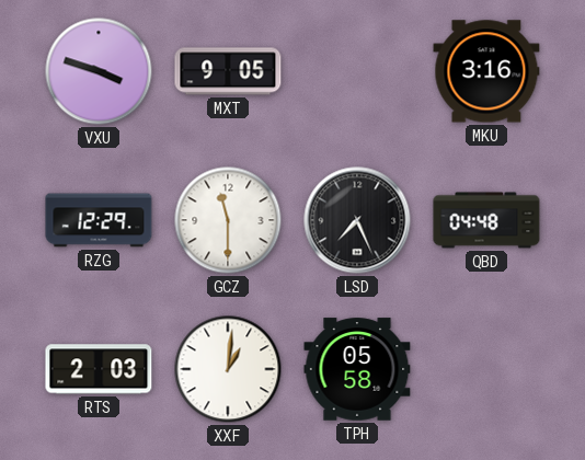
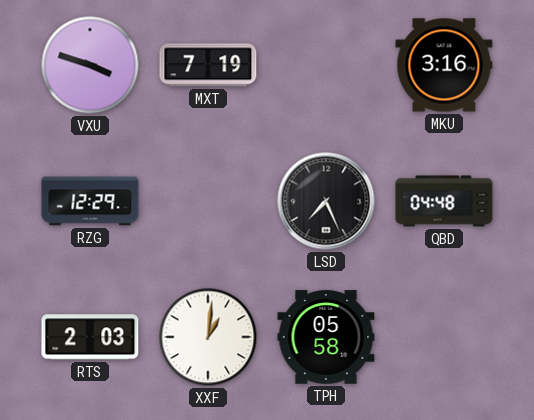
MXT: 9:05 -> 7:19
GCZ: 11:30 -> none
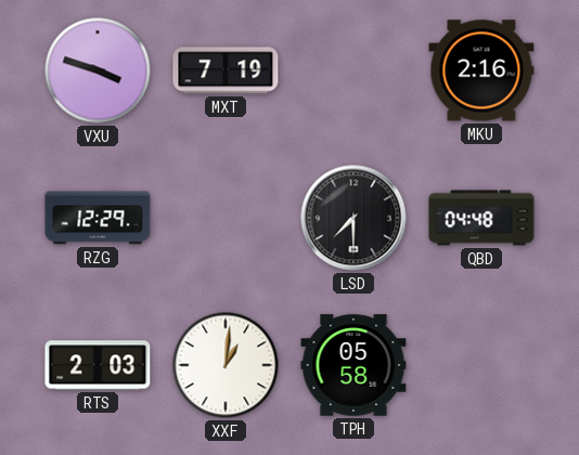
MKU: 3:16 -> 2:16
LSD: 7:26 -> 7:30
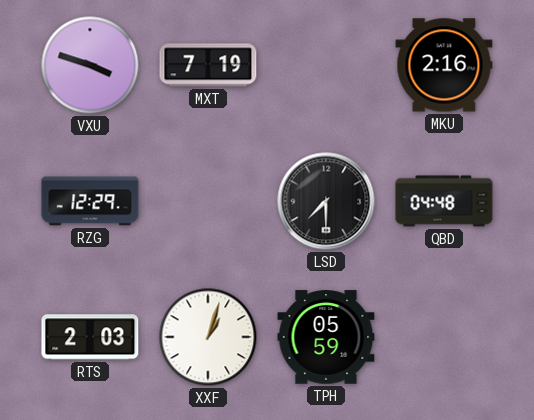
XXF: 1:01 -> 1:03
TPH: 05:58 -> 05:59
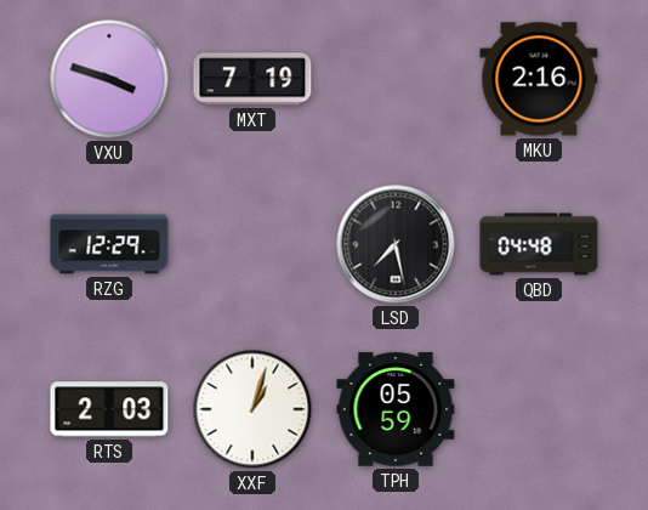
LSD: 7:30 -> 7:28
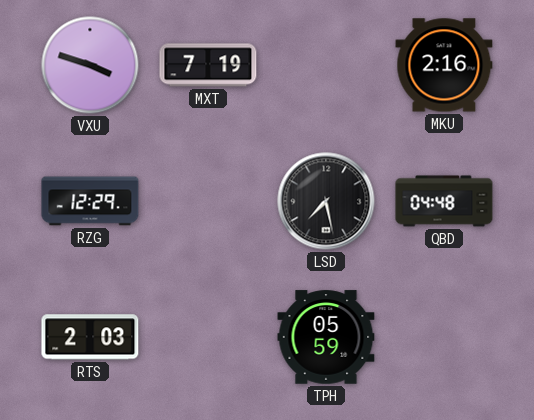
XXF: 1:03 -> none
